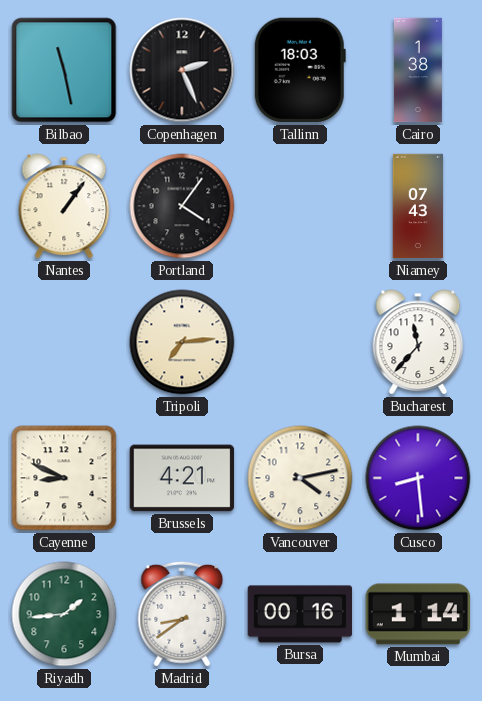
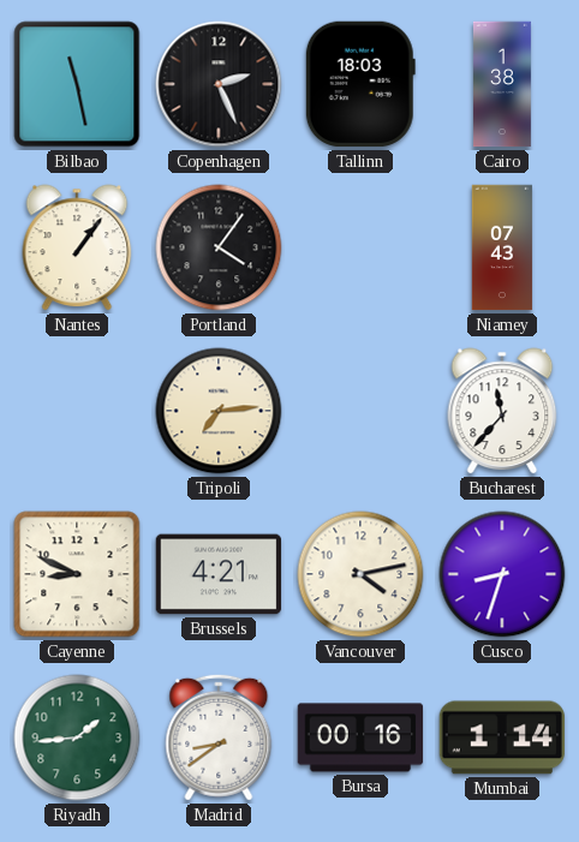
Cusco: 8:29 -> 8:33
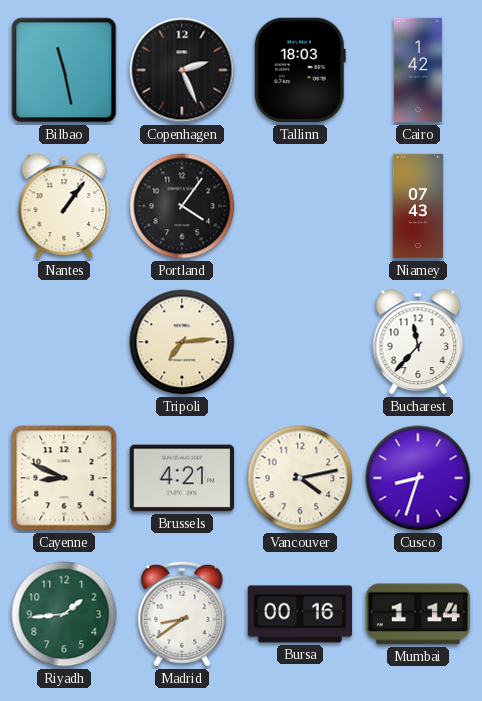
Cairo: 1:38 -> 1:42
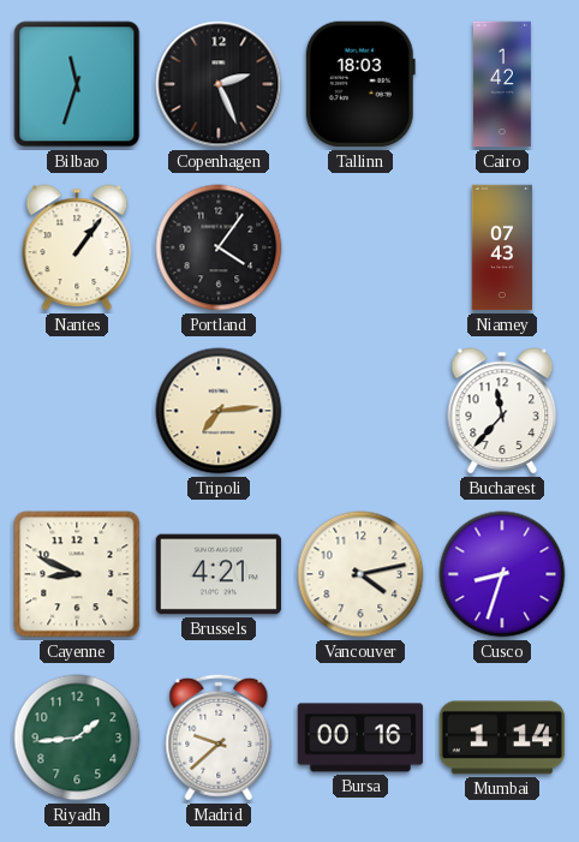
Bilbao: 11:28 -> 11:33
Madrid: 8:39 -> 9:38
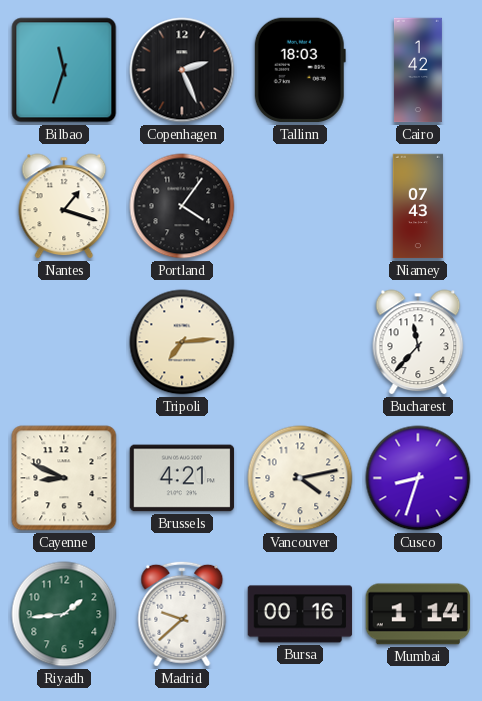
Nantes: 1:06 -> 1:18
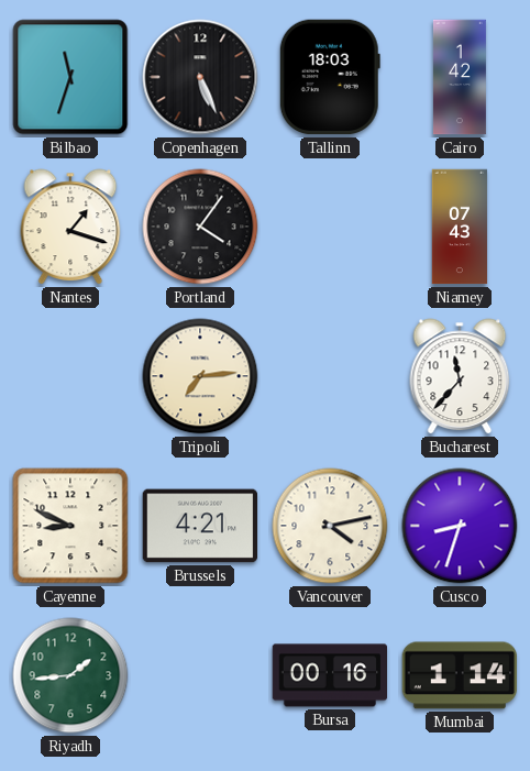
Copenhagen: 2:26 -> 5:26
Madrid: 9:38 -> none
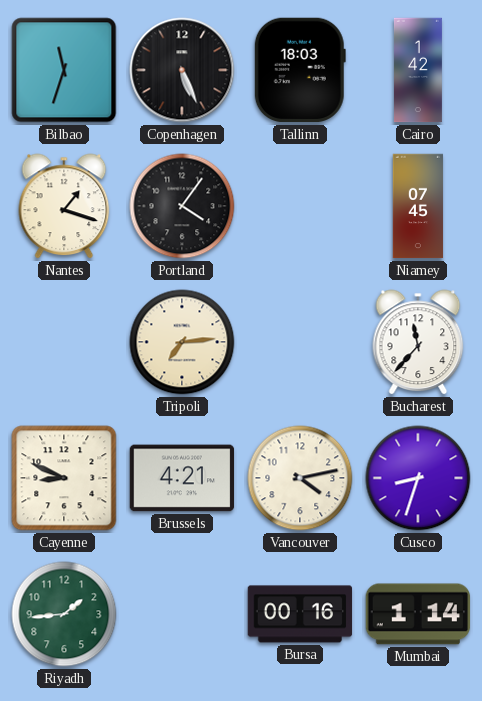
Niamey: 07:43 -> 07:45
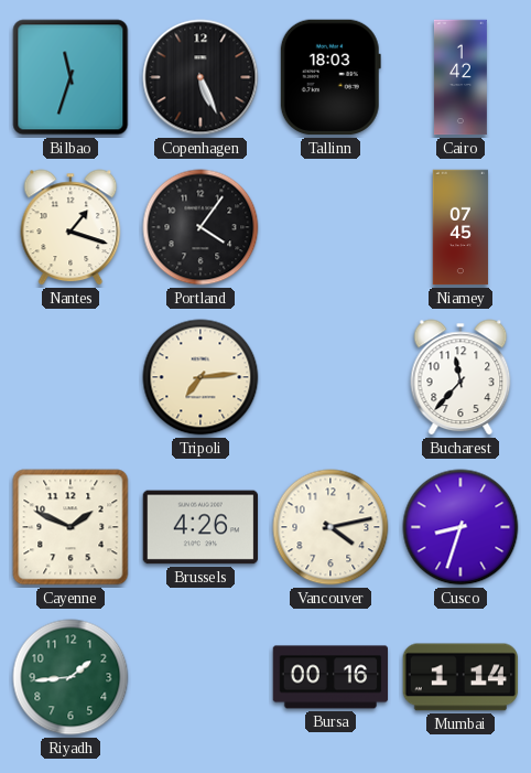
Cayenne: 8:49 -> 1:49
Brussels: 4:21 -> 4:26
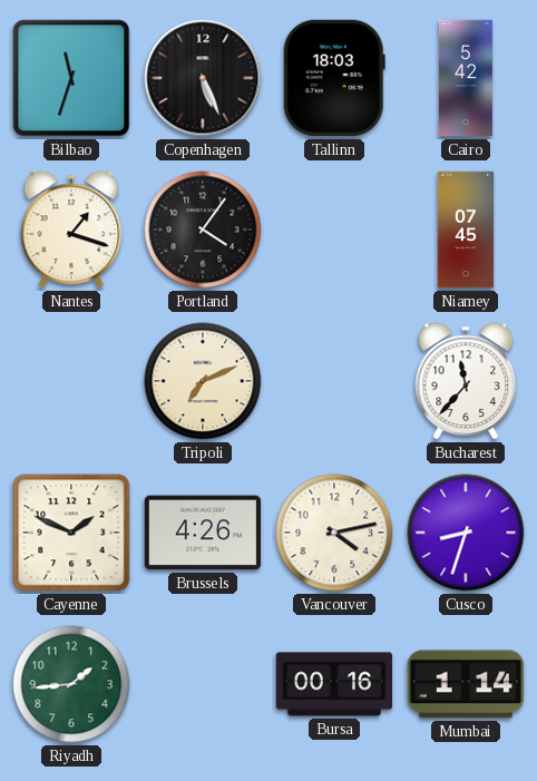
Cairo: 1:42 -> 5:42
Tripoli: 7:14 -> 7:11
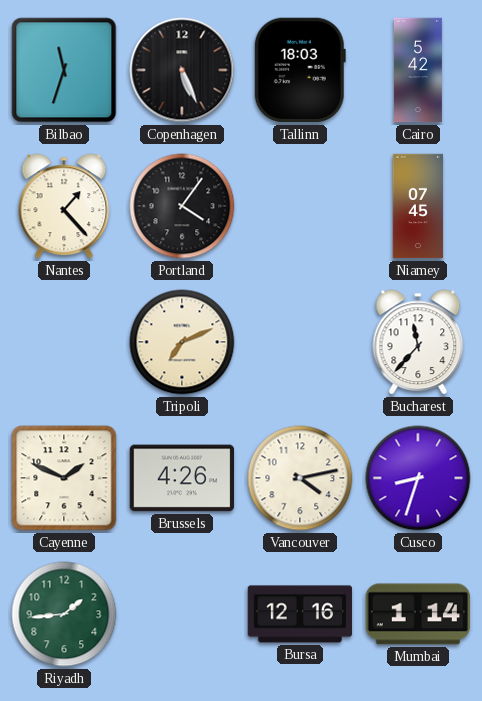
Nantes: 1:18 -> 1:23
Bursa: 00:16 -> 12:16
